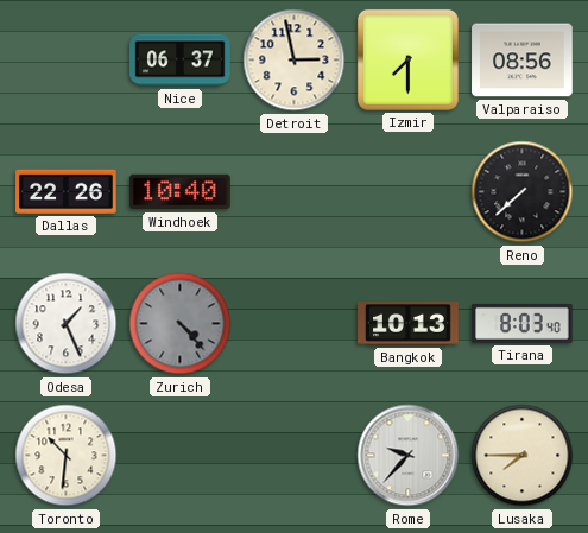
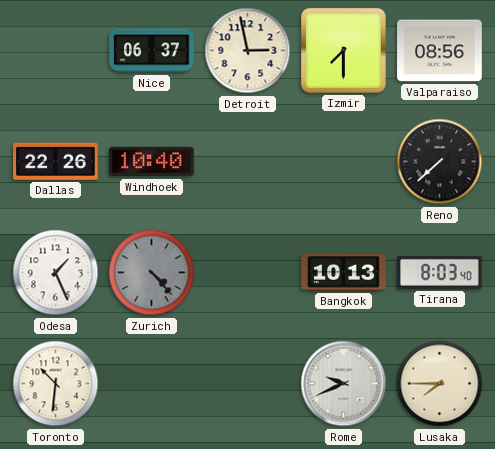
Rome: 9:37 -> 9:41
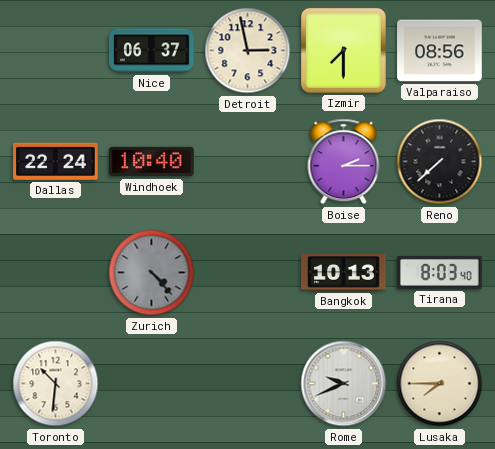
Dallas: 22:26 -> 22:24
Boise: none -> 2:15
Odesa: 1:26 -> none
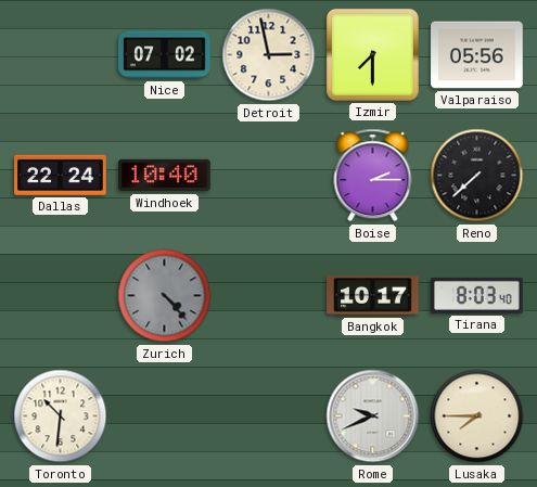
Nice: 06:37 -> 07:02
Valparaiso: 08:56 -> 05:56
Bangkok: 10:13 -> 10:17
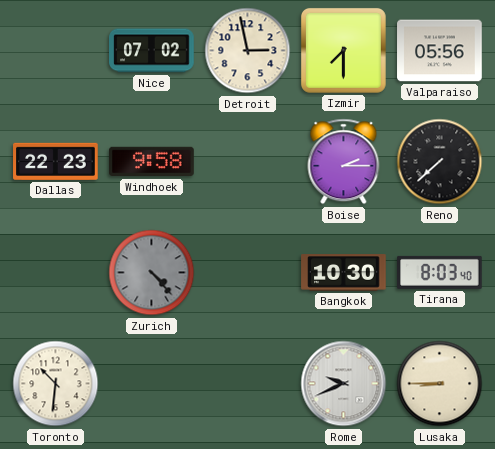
Dallas: 22:24 -> 22:23
Windhoek: 10:40 -> 9:58
Bangkok: 10:17 -> 10:30
Lusaka: 7:45 -> 8:45
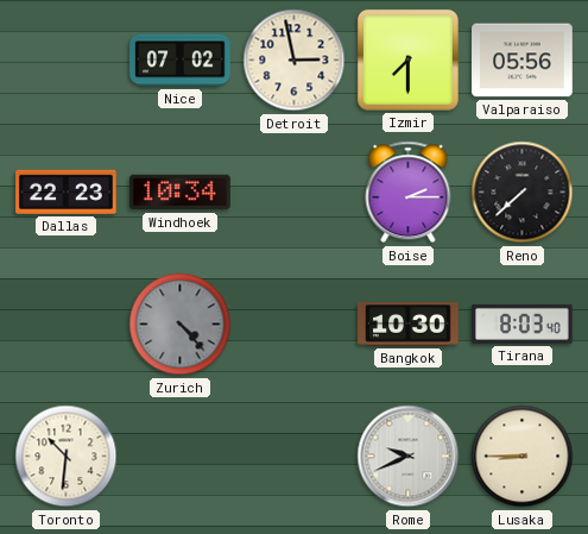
Windhoek: 9:58 -> 10:34
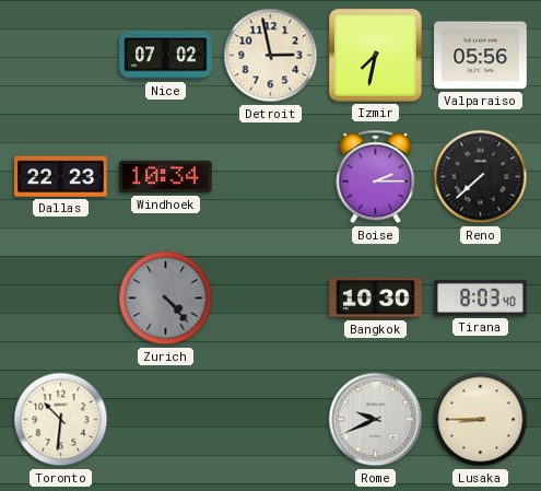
Izmir: 7:30 -> 7:32
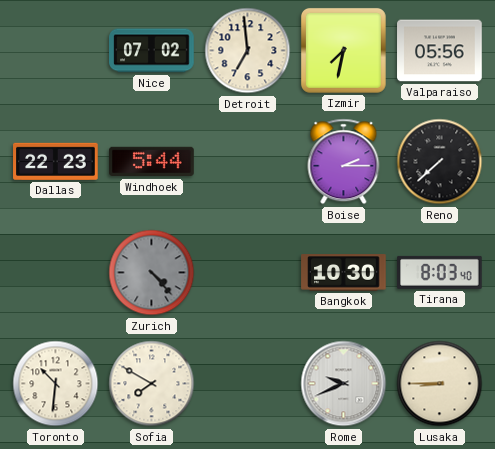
Detroit: 2:58 -> 6:59
Windhoek: 10:34 -> 5:44
Sofia: none -> 7:50
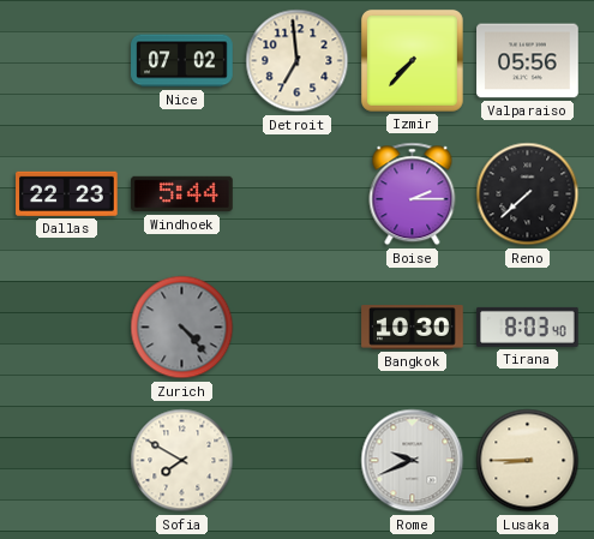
Izmir: 7:32 -> 7:37
Toronto: 10:31 -> none
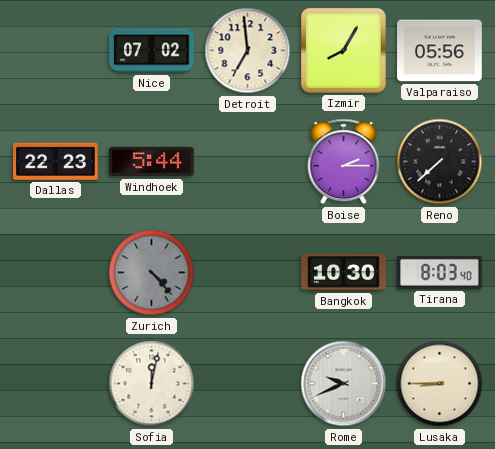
Izmir: 7:37 -> 8:05
Sofia: 7:50 -> 12:02
